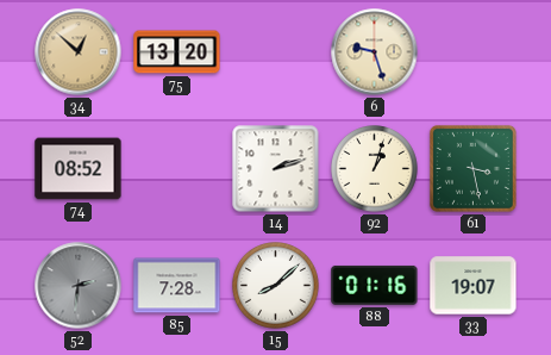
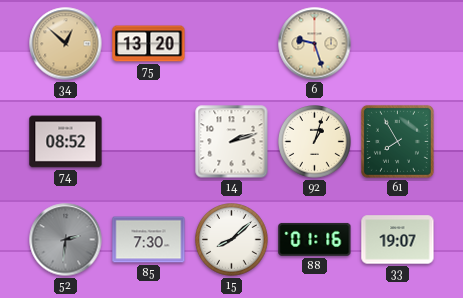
61: 3:28 -> 7:55
85: 7:28 -> 7:30
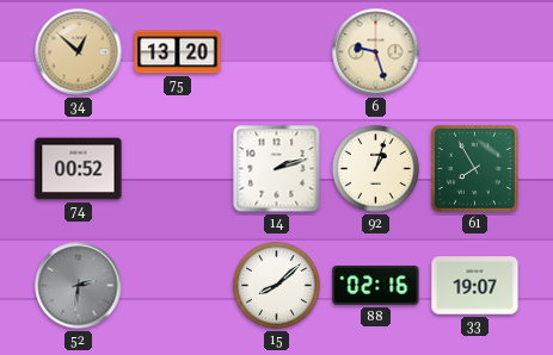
74: 08:52 -> 00:52
85: 7:30 -> none
88: 01:16 -> 02:16
